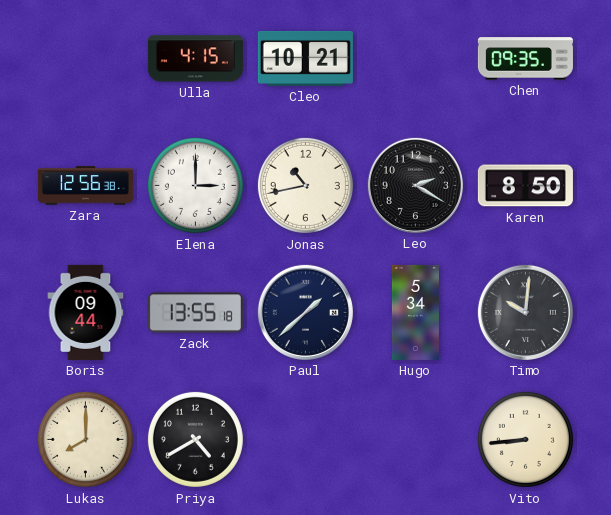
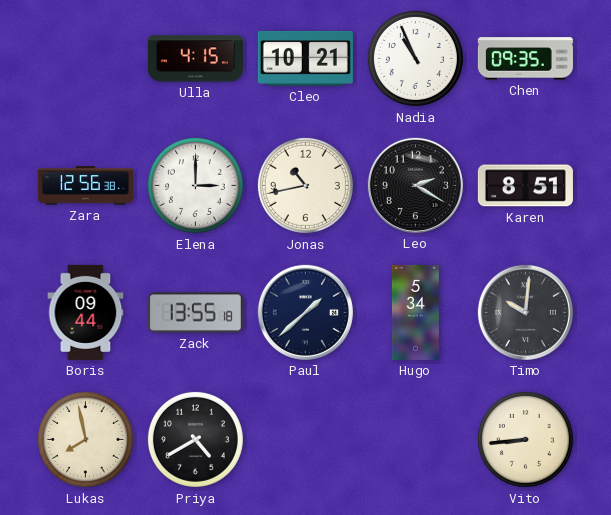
Nadia: none -> 10:56
Karen: 8:50 -> 8:51
Lukas: 8:00 -> 7:58
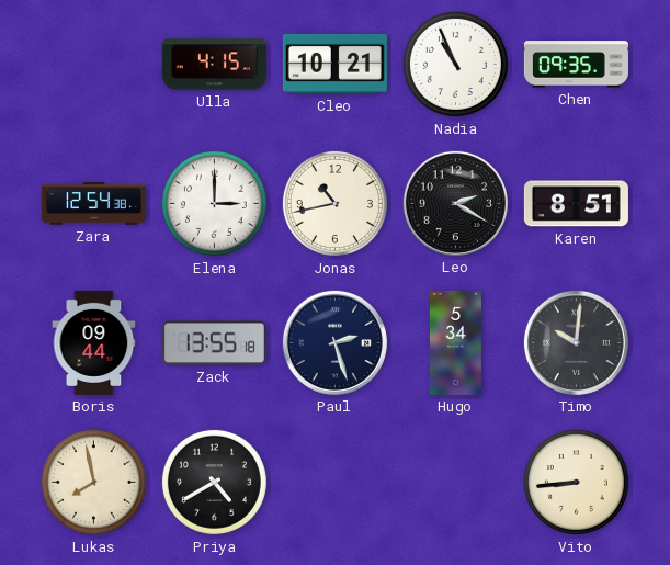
Zara: 12:56 -> 12:54
Paul: 1:38 -> 2:27
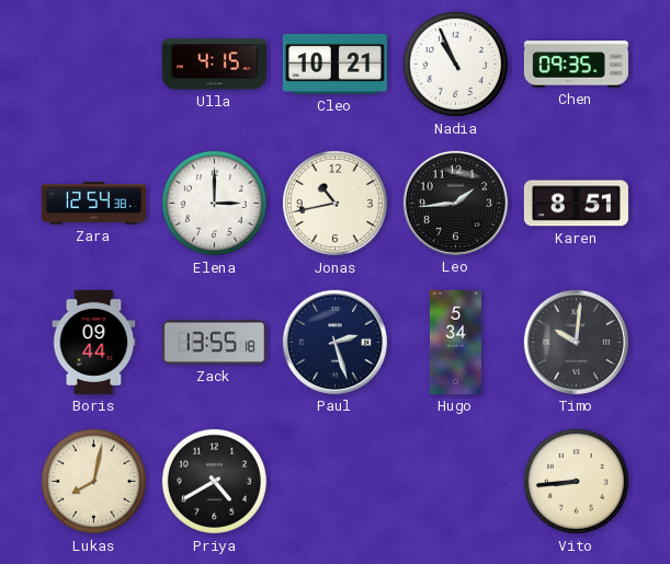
Leo: 2:20 -> 1:44
Lukas: 7:58 -> 8:02
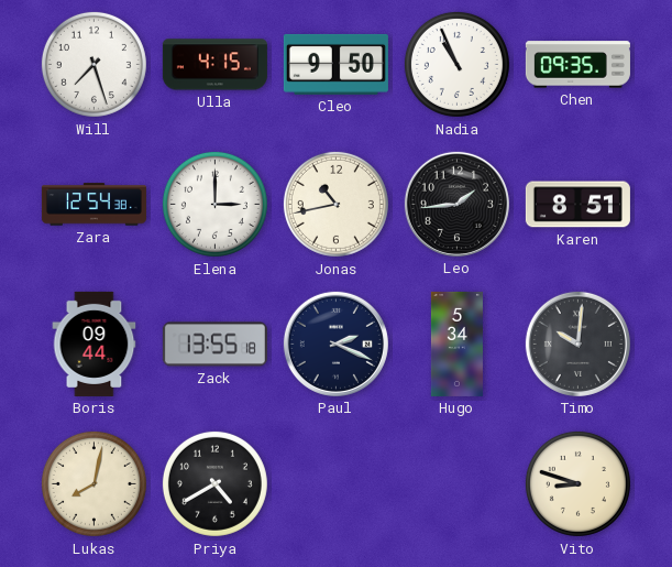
Will: none -> 7:27
Cleo: 10:21 -> 9:50
Paul: 2:27 -> 2:19
Vito: 8:44 -> 8:48
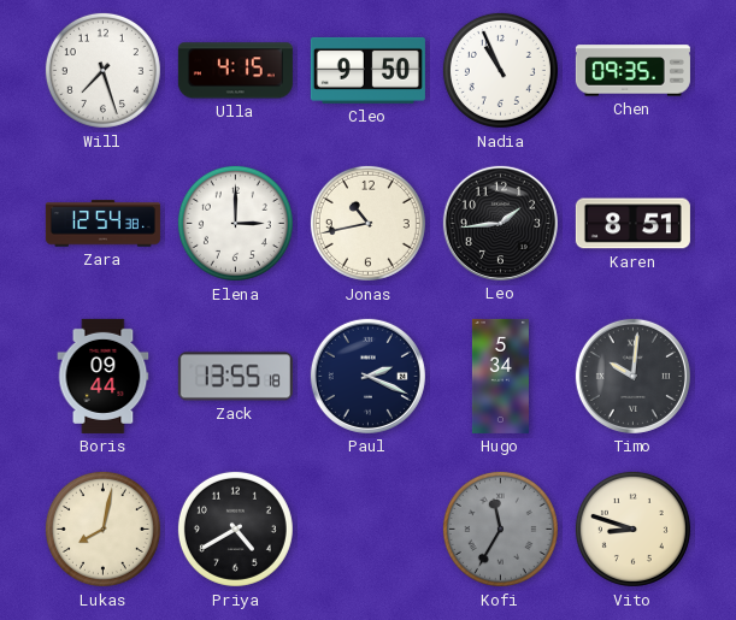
Kofi: none -> 11:35
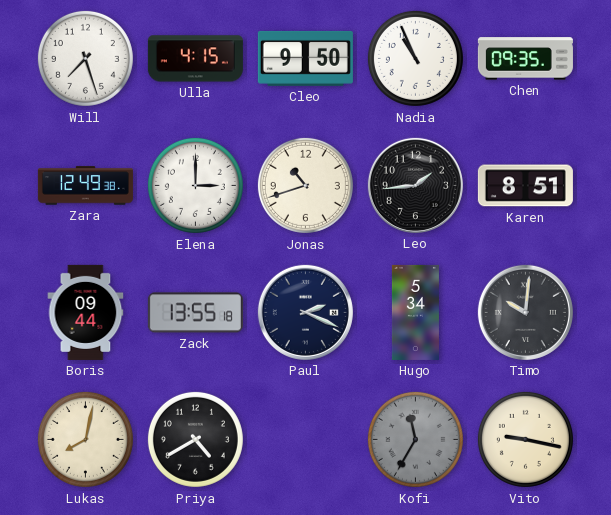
Zara: 12:54 -> 12:49
Jonas: 10:43 -> 10:42
Vito: 8:48 -> 9:17
